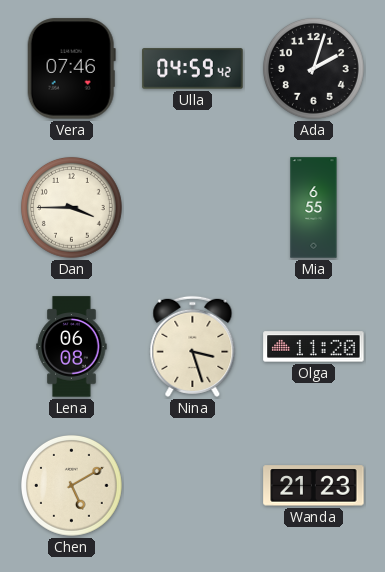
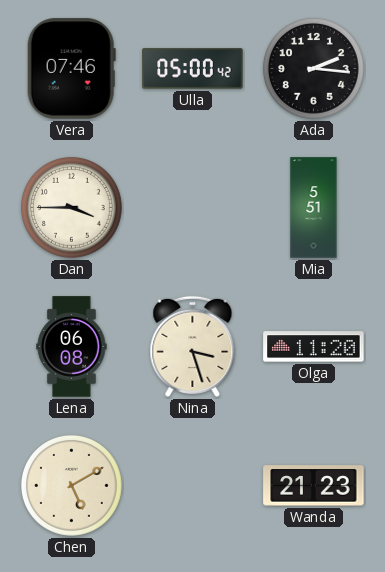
Ulla: 04:59 -> 05:00
Ada: 2:03 -> 2:16
Mia: 6:55 -> 5:51
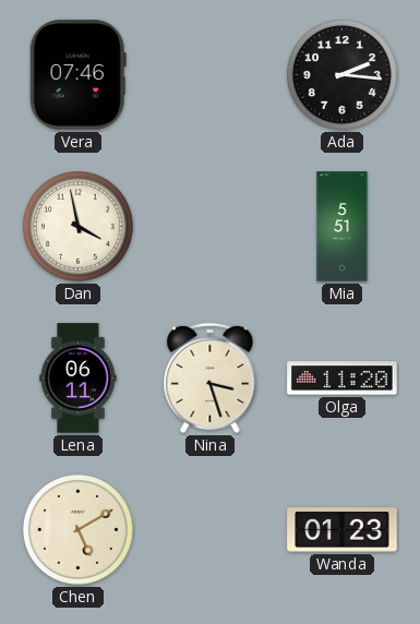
Ulla: 05:00 -> none
Dan: 3:45 -> 3:58
Lena: 06:08 -> 06:11
Wanda: 21:23 -> 01:23
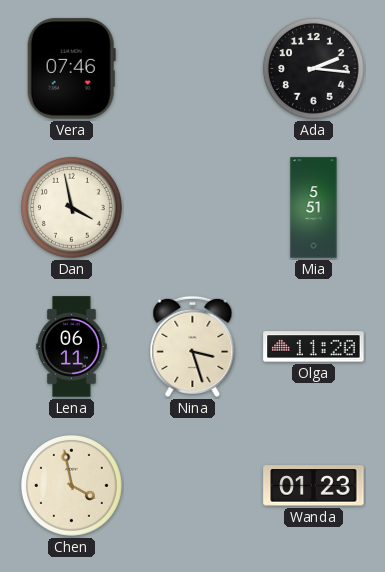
Chen: 5:10 -> 3:58
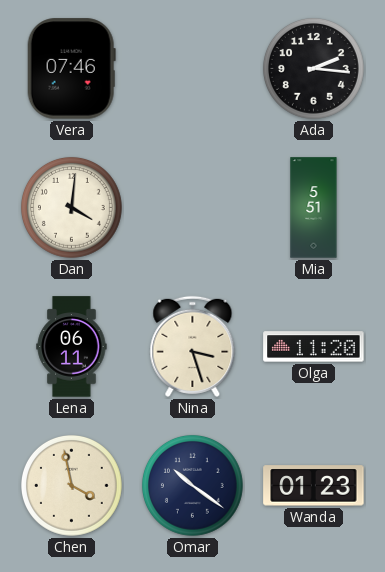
Dan: 3:58 -> 4:01
Omar: none -> 10:21
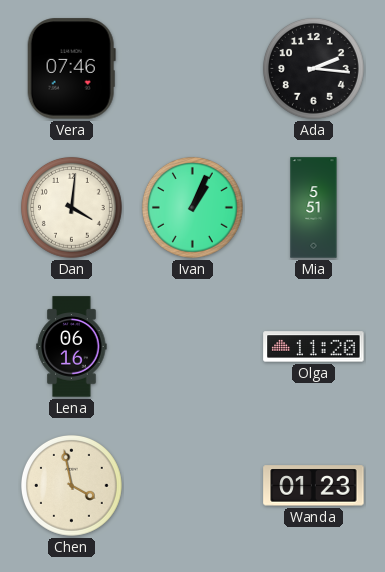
Ivan: none -> 1:04
Lena: 06:11 -> 06:16
Nina: 3:27 -> none
Omar: 10:21 -> none
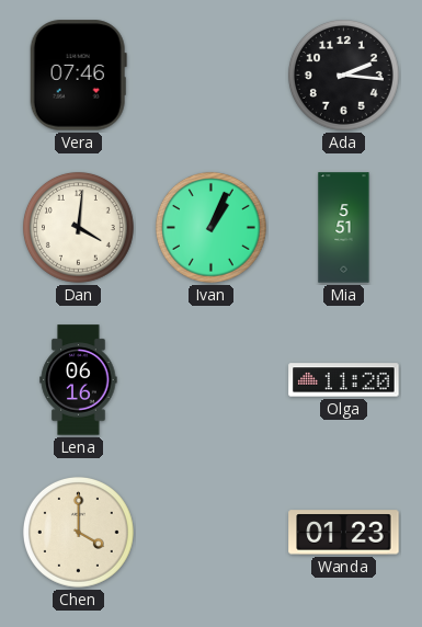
Chen: 3:58 -> 4:00
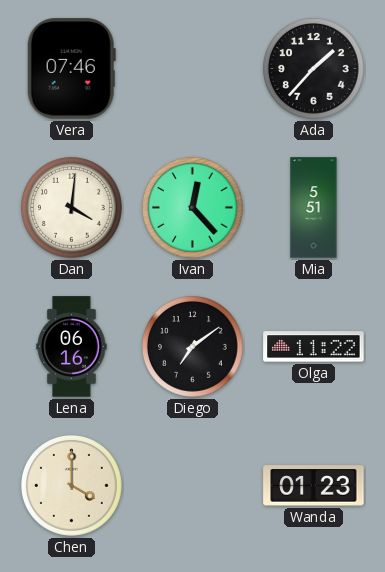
Ada: 2:16 -> 1:37
Ivan: 1:04 -> 12:23
Diego: none -> 7:09
Olga: 11:20 -> 11:22
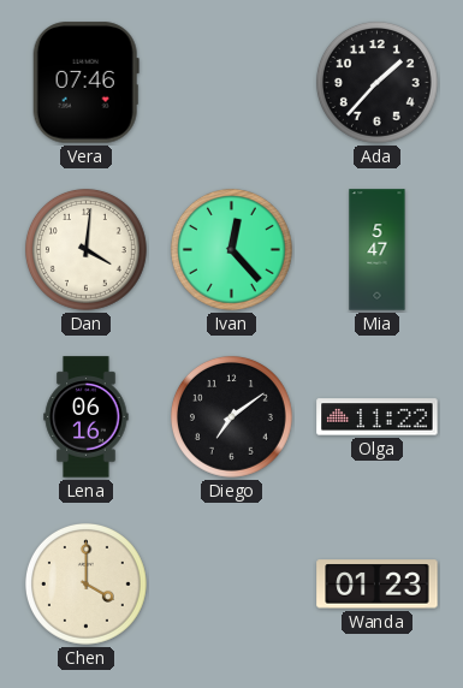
Mia: 5:51 -> 5:47
